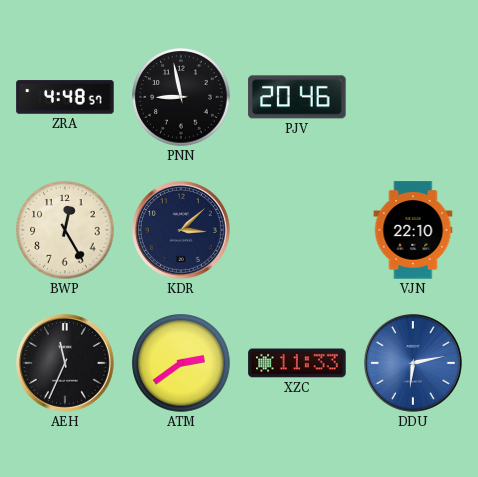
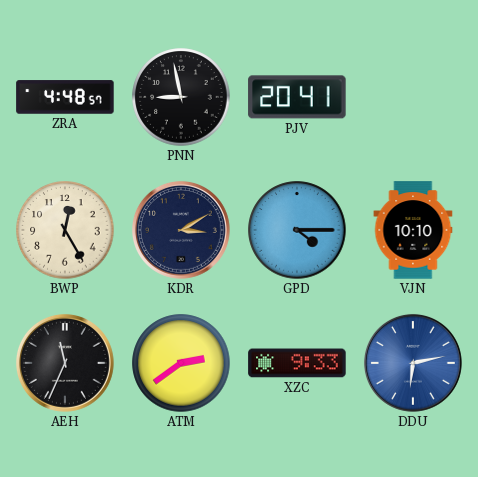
PJV: 20:46 -> 20:41
KDR: 3:08 -> 3:10
GPD: none -> 4:15
VJN: 22:10 -> 10:10
XZC: 11:33 -> 9:33
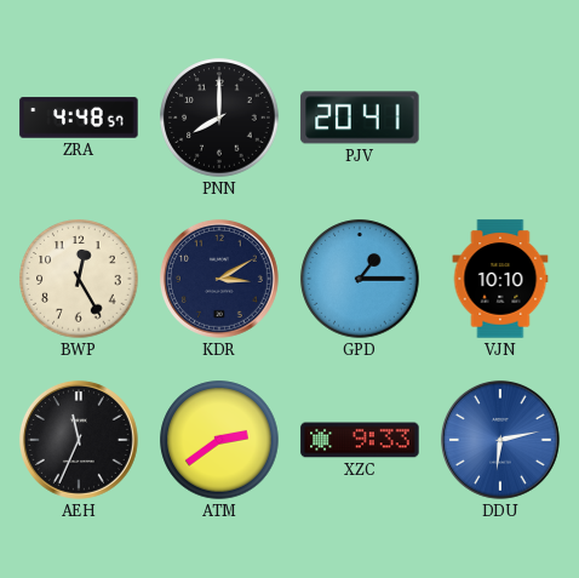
PNN: 8:58 -> 8:00
GPD: 4:15 -> 1:15
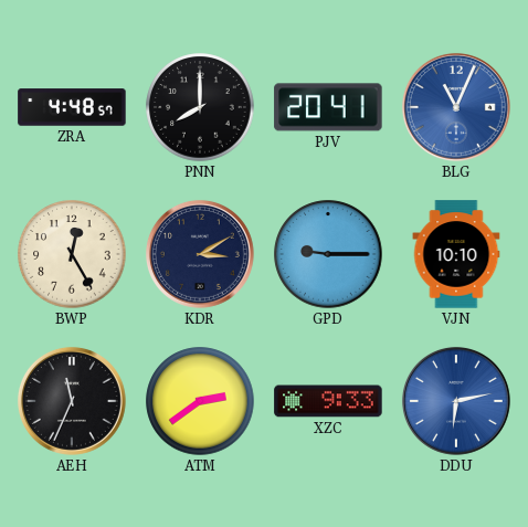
BLG: none -> 11:04
GPD: 1:15 -> 9:15
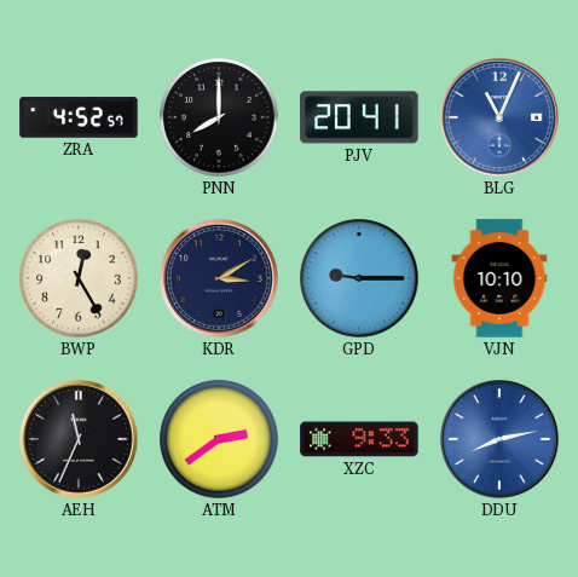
ZRA: 4:48 -> 4:52
DDU: 6:13 -> 8:13
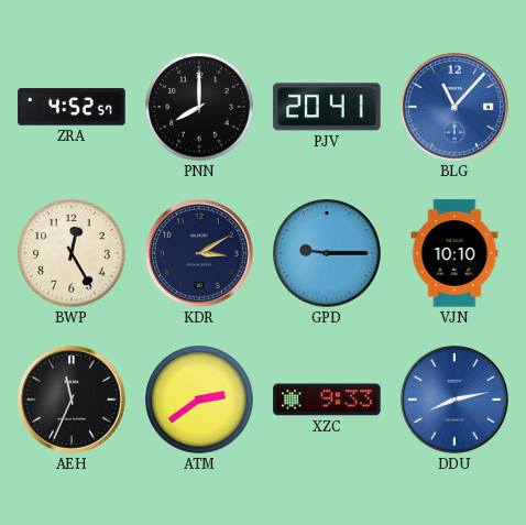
BLG: 11:04 -> 11:07
